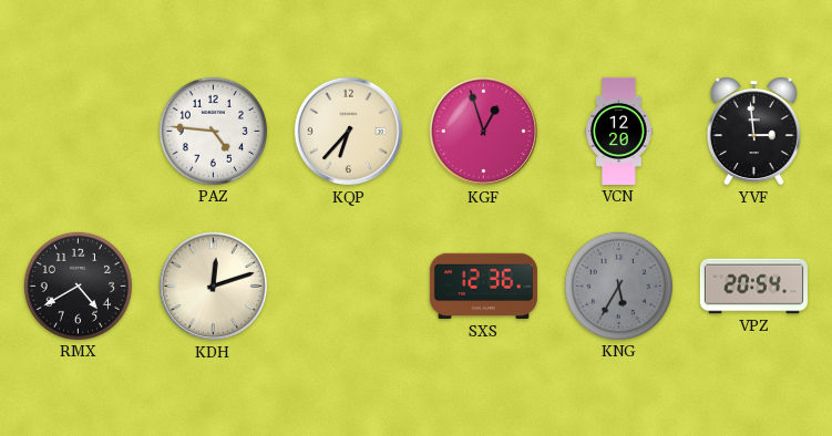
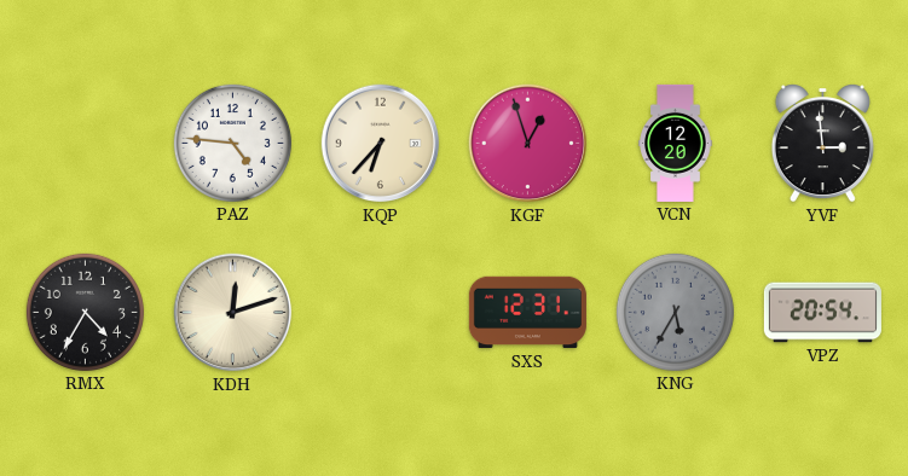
RMX: 4:40 -> 4:35
SXS: 12:36 -> 12:31
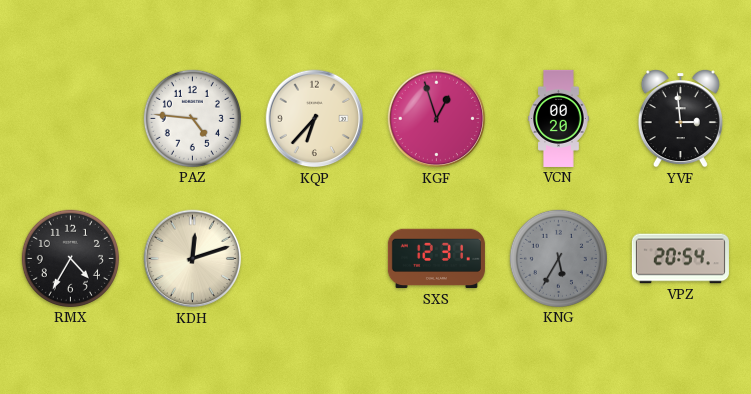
VCN: 12:20 -> 00:20
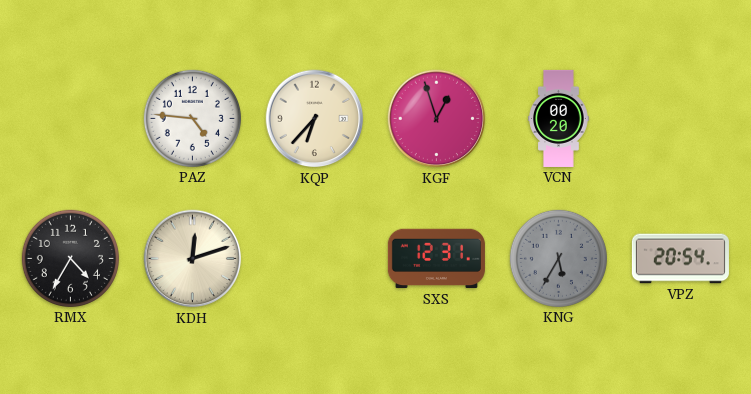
YVF: 2:59 -> none
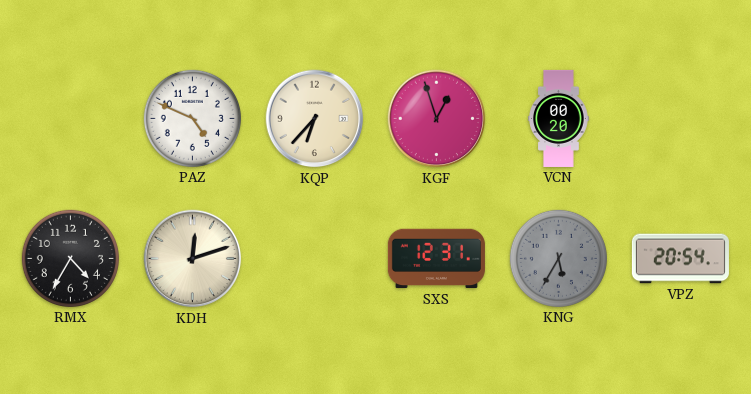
PAZ: 4:46 -> 4:49
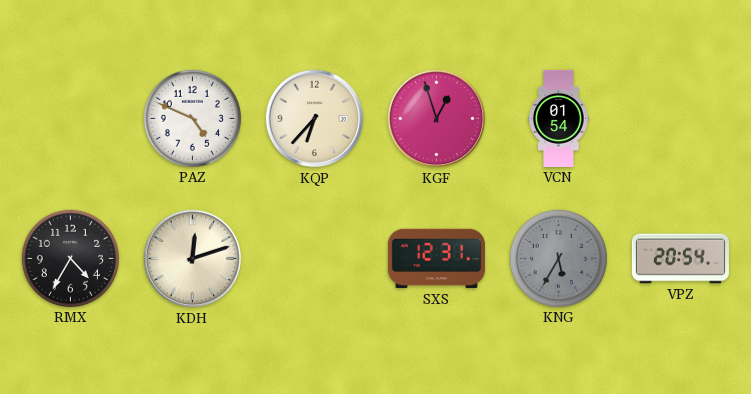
VCN: 00:20 -> 01:54
